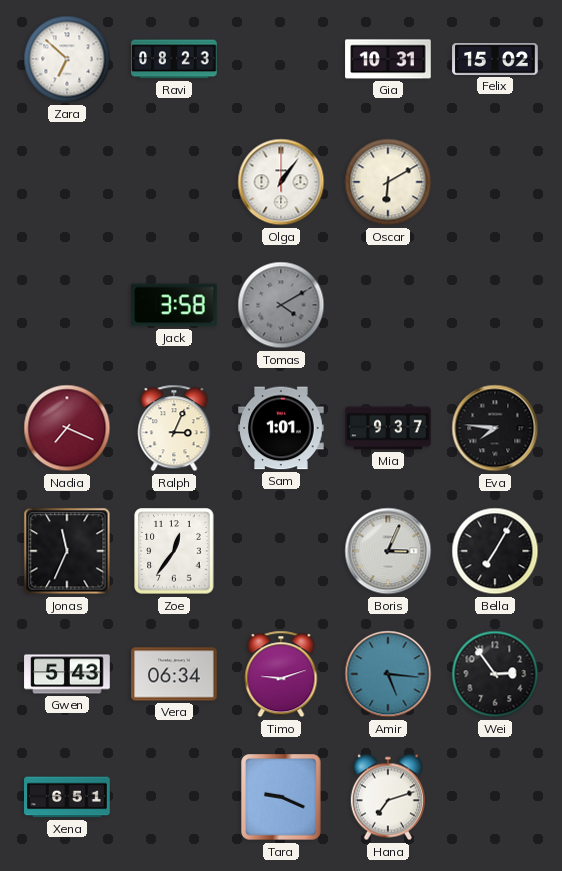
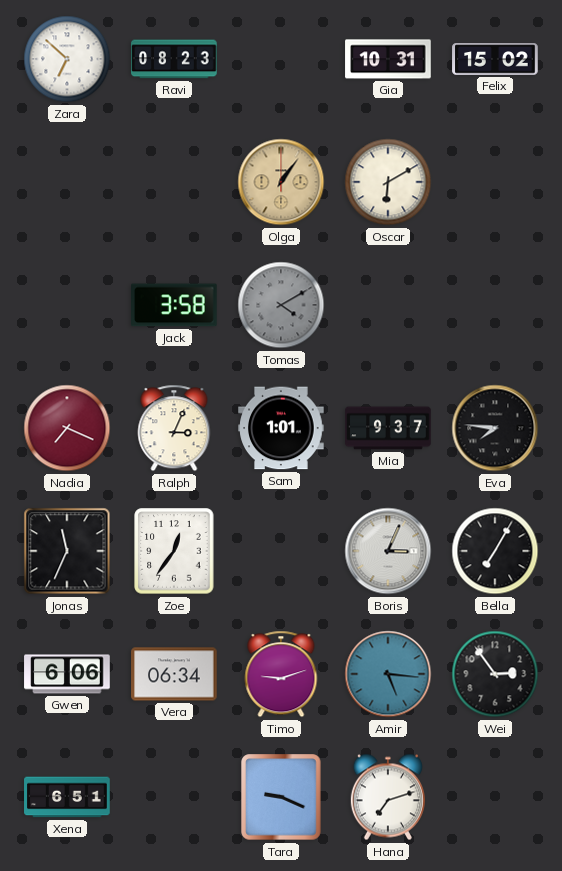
Olga dial: white -> champagne
Gwen: 5:43 -> 6:06
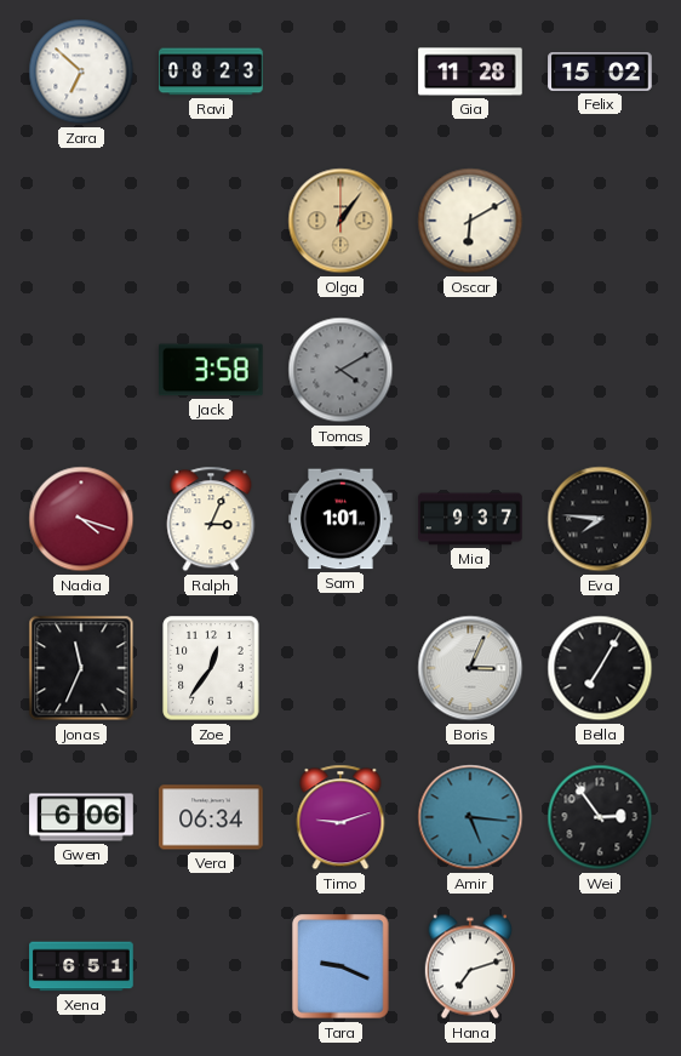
Gia: 10:31 -> 11:28
Nadia: 7:19 -> 4:18
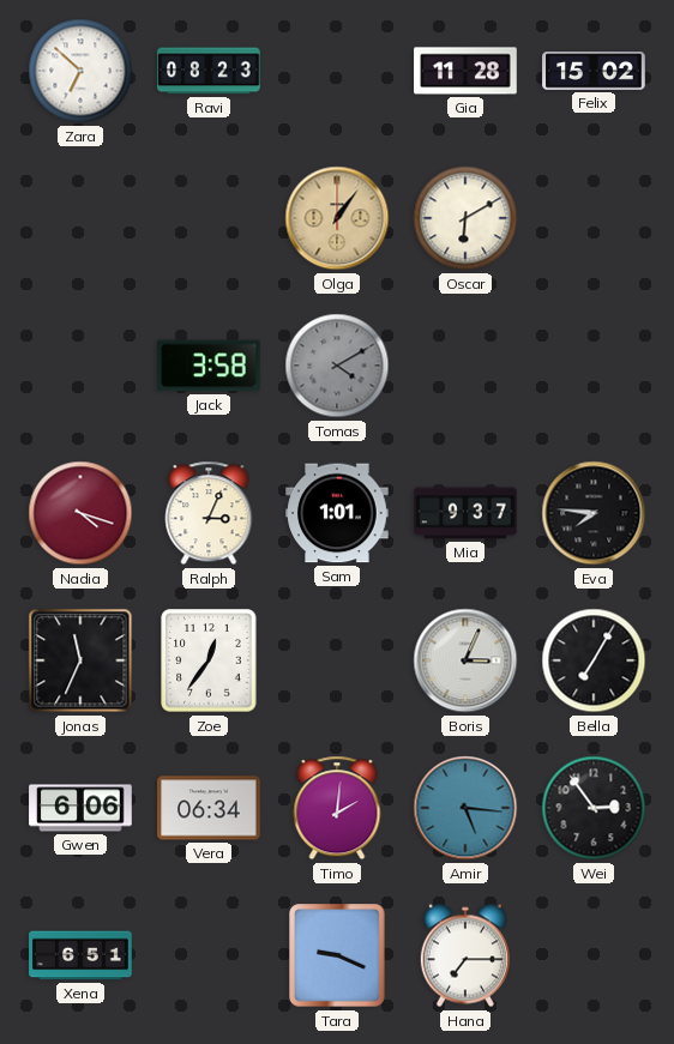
Timo: 9:12 -> 2:01
Hana: 7:12 -> 7:15
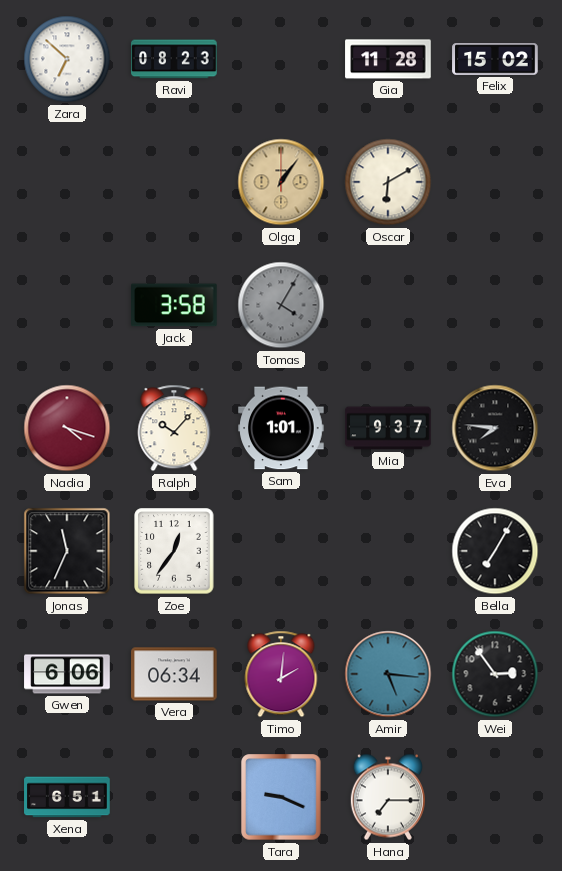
Tomas: 4:10 -> 4:05
Ralph: 3:04 -> 10:07
Boris: 3:04 -> none
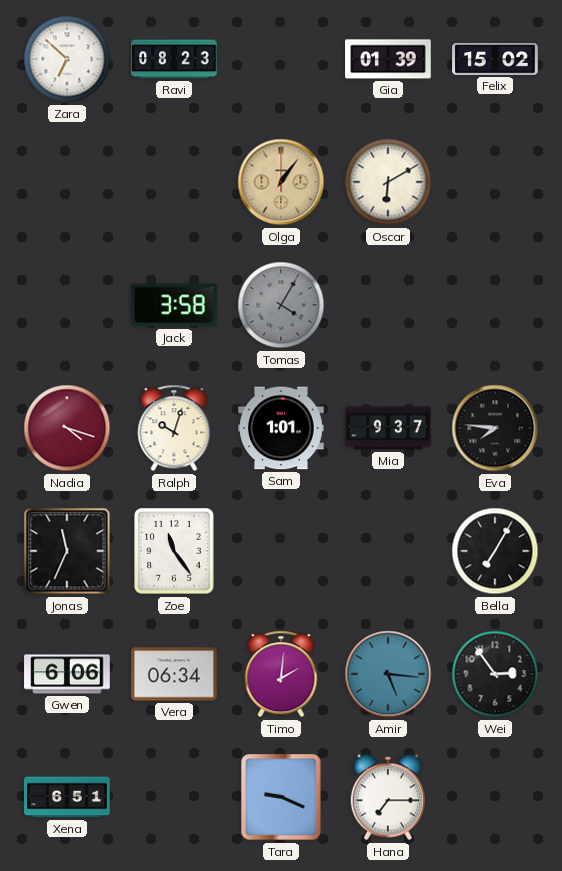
Gia: 11:28 -> 01:39
Ralph: 10:07 -> 10:03
Zoe: 12:36 -> 11:24
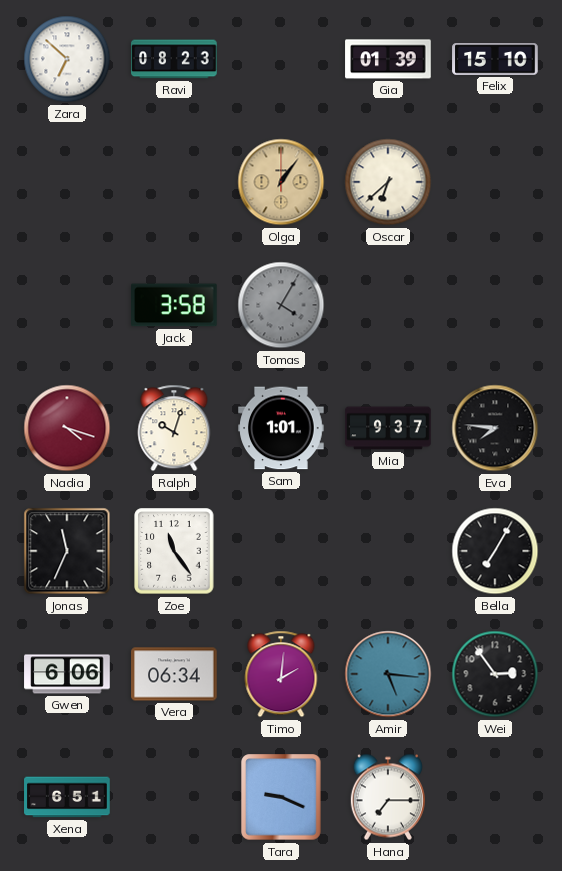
Felix: 15:02 -> 15:10
Oscar: 6:10 -> 6:38
